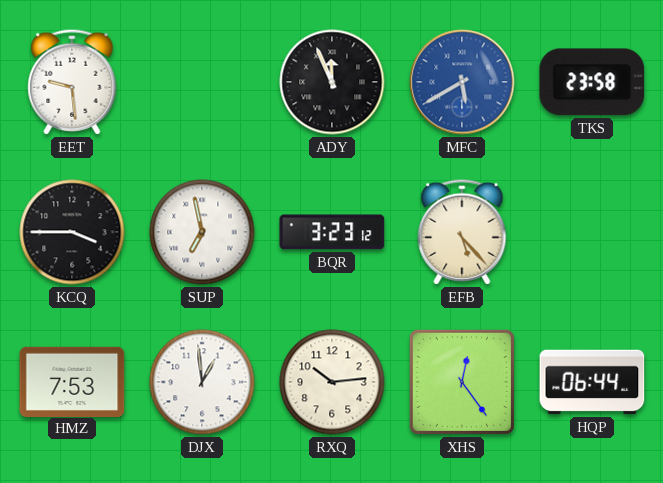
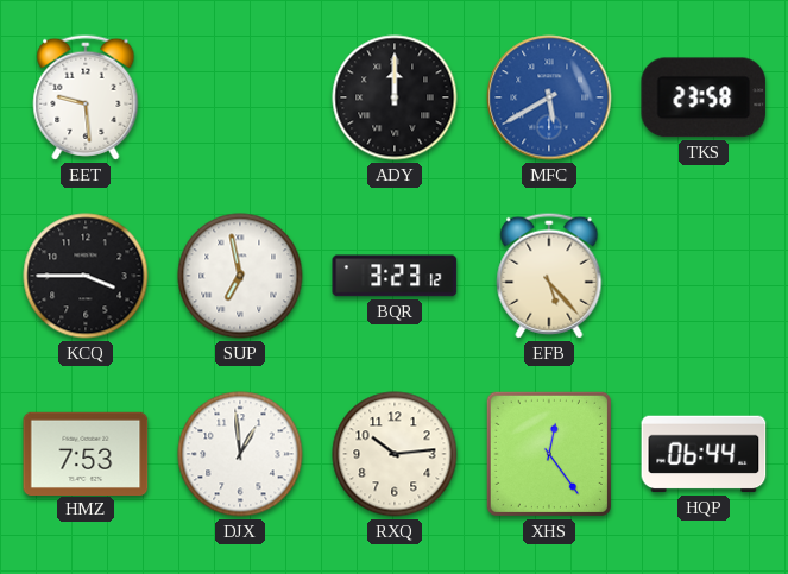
ADY: 11:56 -> 12:00
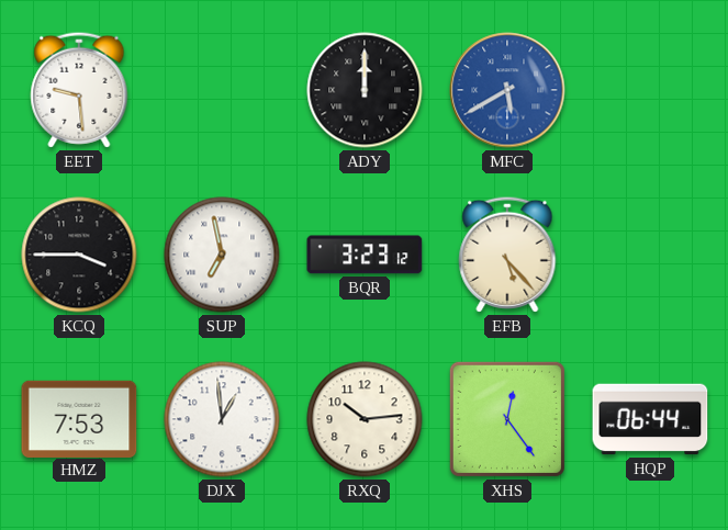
TKS: 23:58 -> none
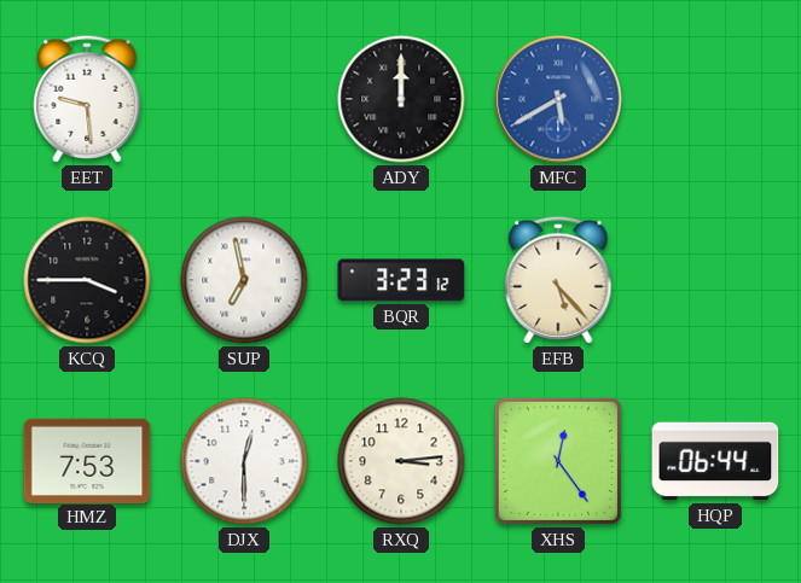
DJX: 12:59 -> 12:30
RXQ: 10:14 -> 3:14
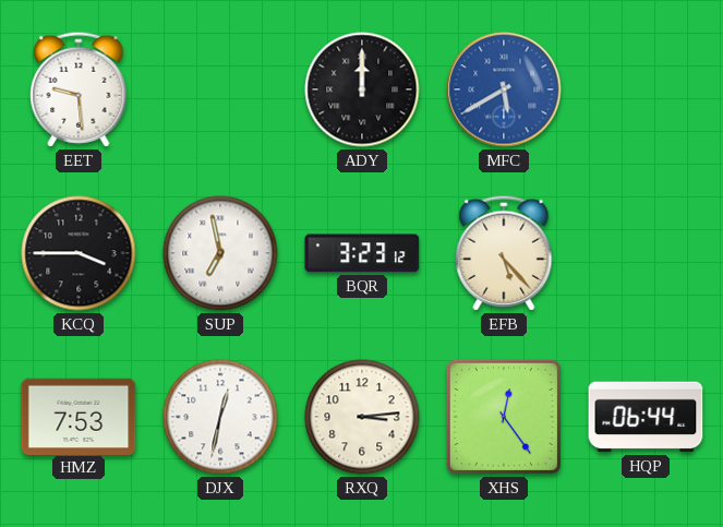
DJX: 12:30 -> 12:32
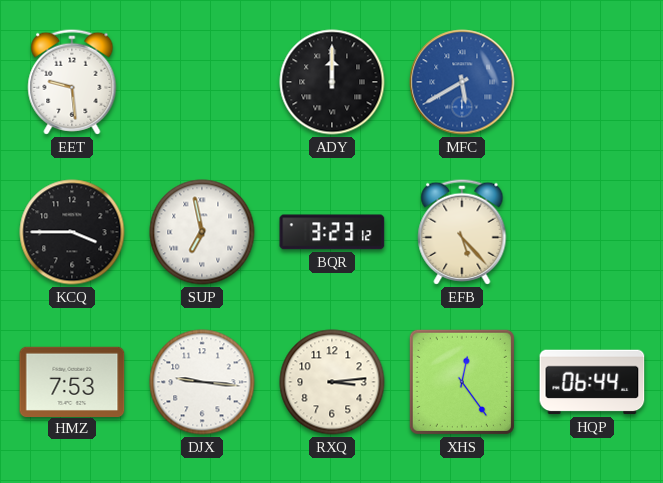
DJX: 12:32 -> 9:16
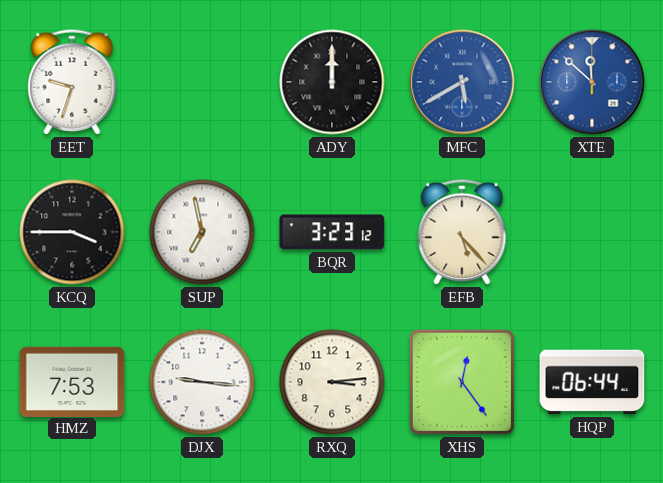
EET: 9:29 -> 9:33
XTE: none -> 11:52
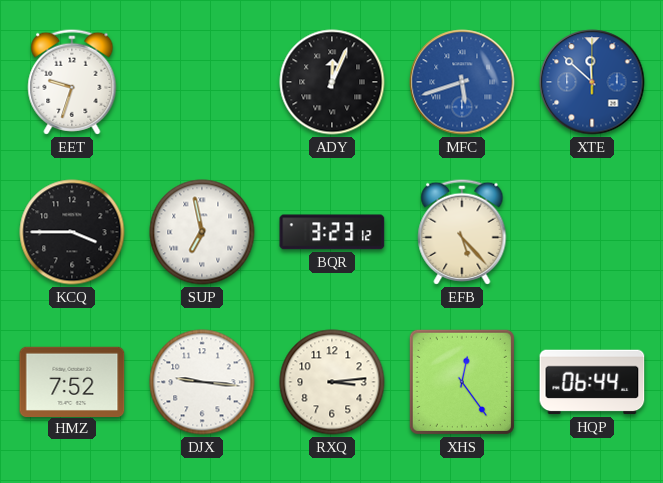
ADY: 12:00 -> 12:04
MFC: 5:40 -> 5:42
HMZ: 7:53 -> 7:52
